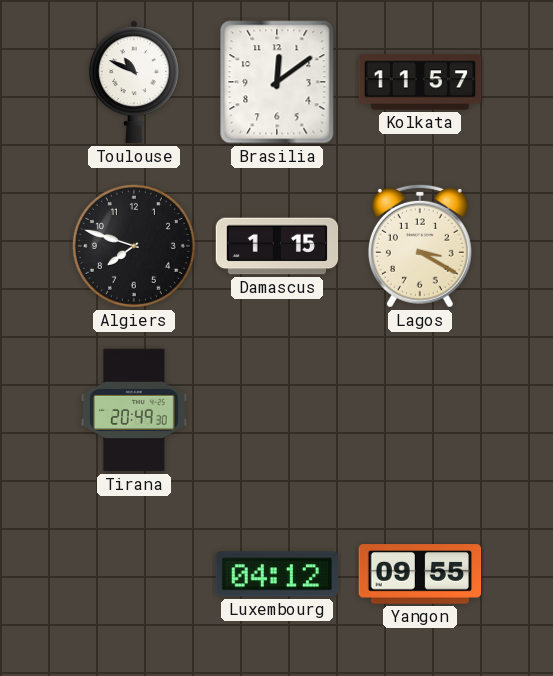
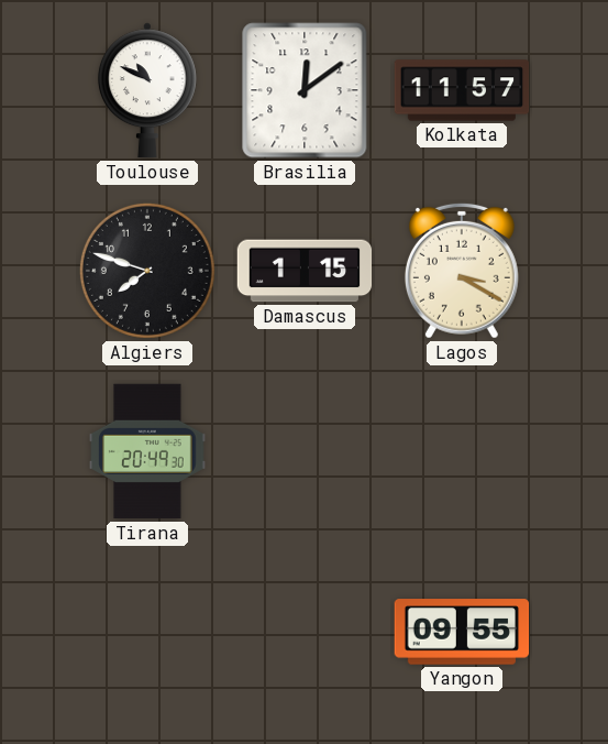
Luxembourg: 04:12 -> none
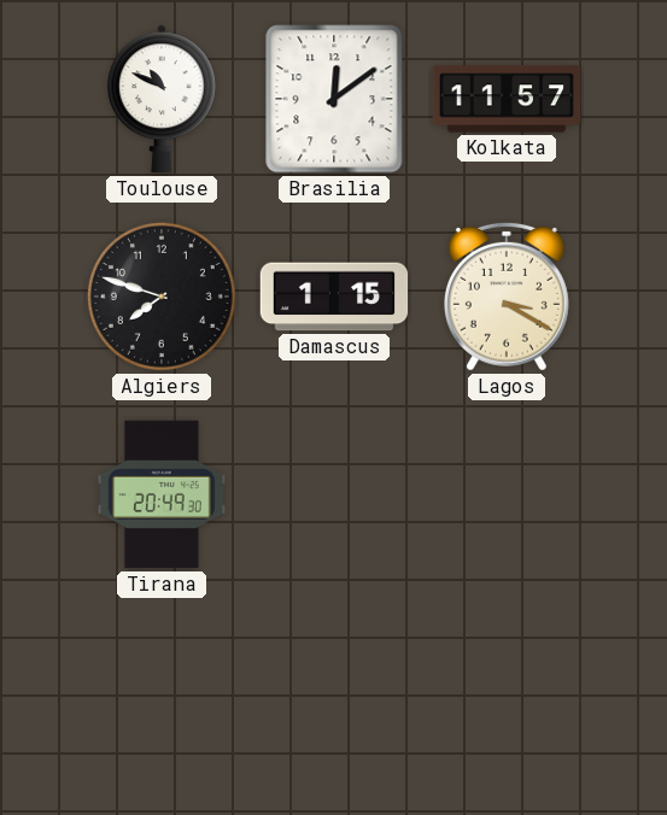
Yangon: 09:55 -> none
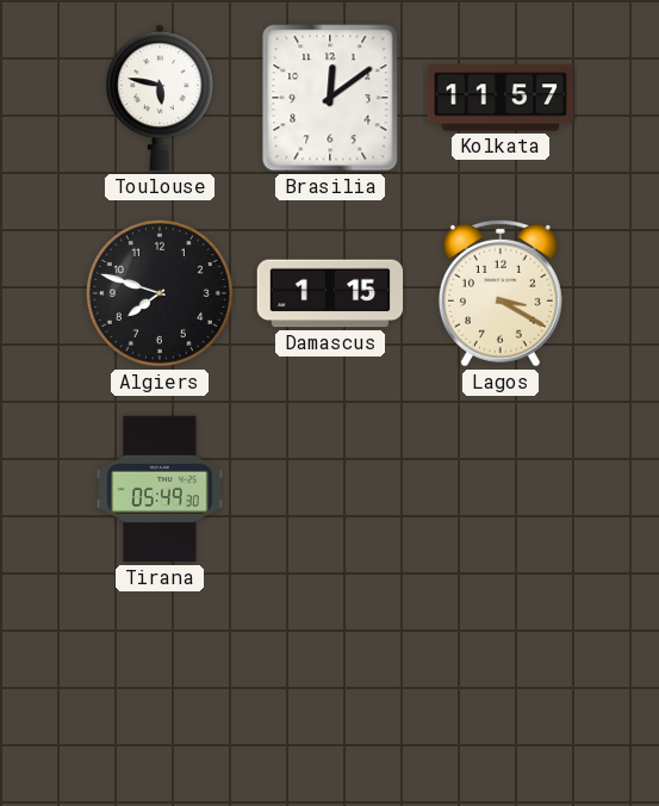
Toulouse: 10:49 -> 5:47
Tirana: 20:49 -> 05:49
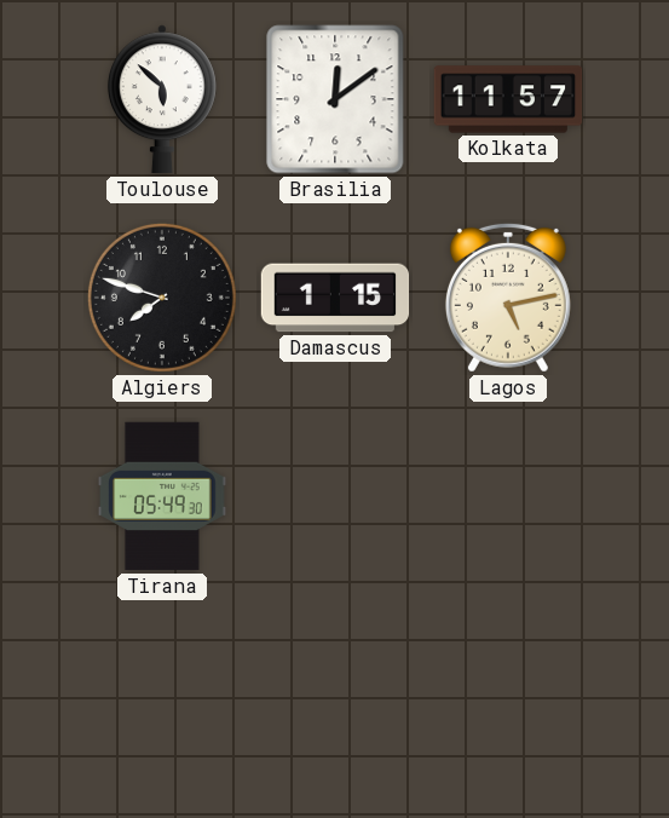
Toulouse: 5:47 -> 5:52
Lagos: 3:20 -> 5:13
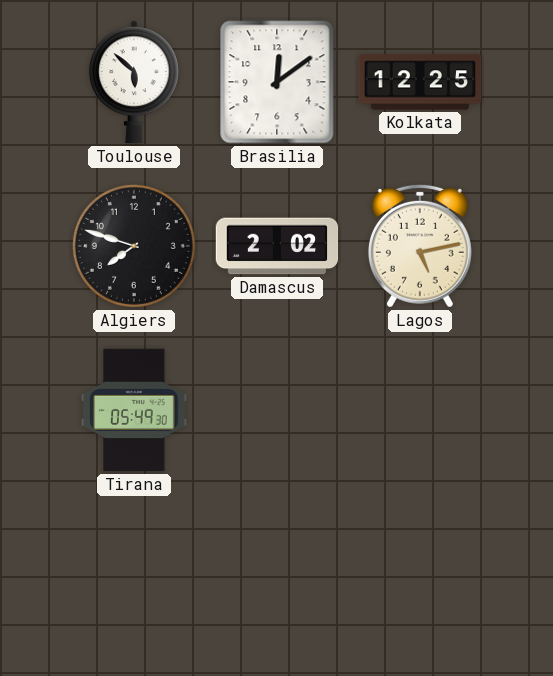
Kolkata: 11:57 -> 12:25
Damascus: 1:15 -> 2:02
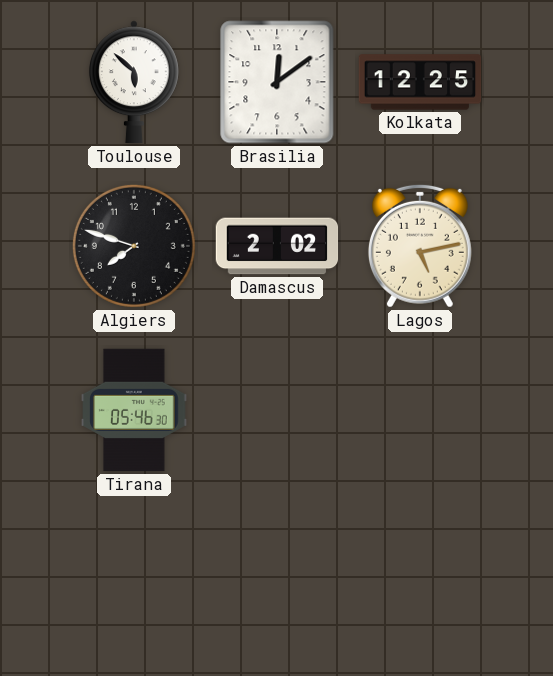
Tirana: 05:49 -> 05:46
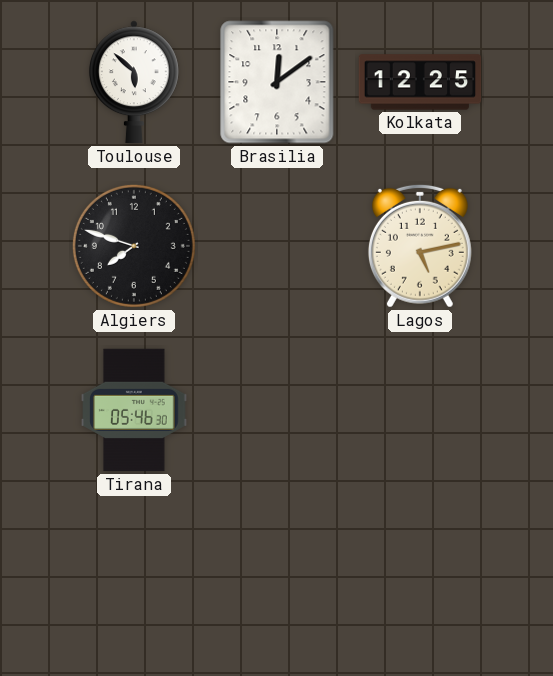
Damascus: 2:02 -> none
